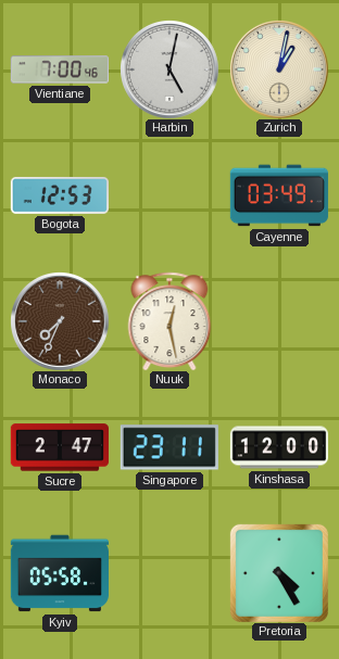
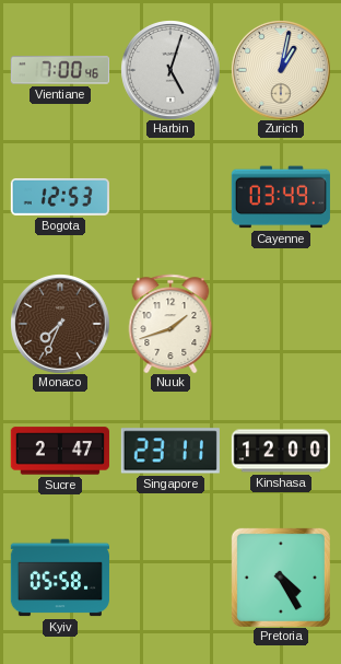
Harbin: 5:02 -> 5:03
Nuuk: 12:28 -> 1:42
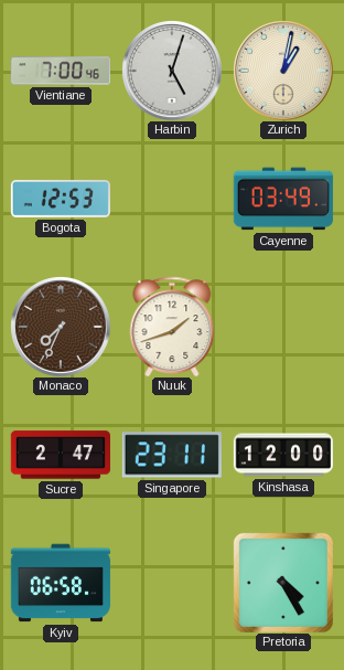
Kyiv: 05:58 -> 06:58
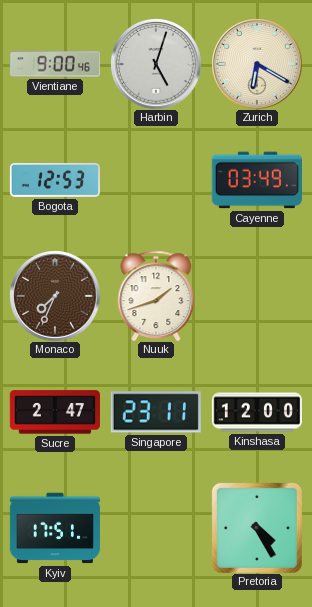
Vientiane: 7:00 -> 9:00
Zurich: 1:02 -> 6:20
Kyiv: 06:58 -> 17:51
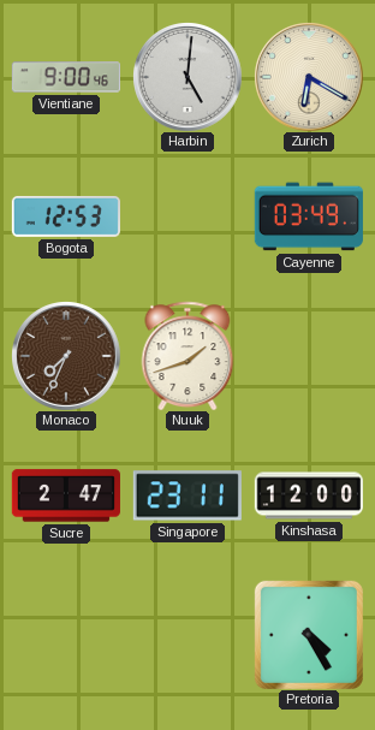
Harbin: 5:03 -> 5:01
Kyiv: 17:51 -> none
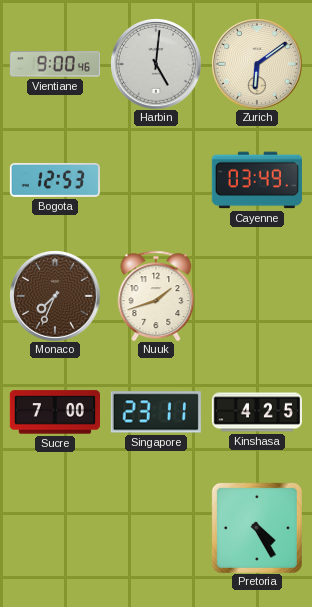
Zurich: 6:20 -> 6:09
Sucre: 2:47 -> 7:00
Kinshasa: 12:00 -> 4:25
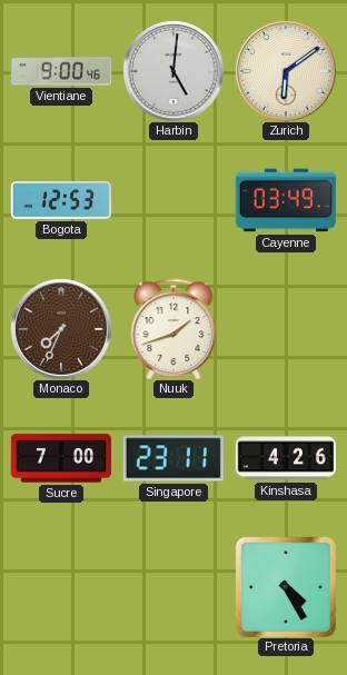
Kinshasa: 4:25 -> 4:26
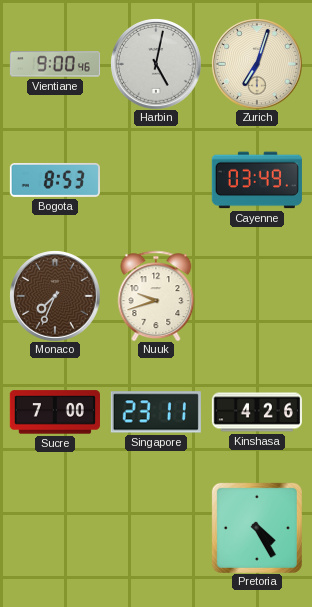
Harbin: 5:01 -> 5:02
Zurich: 6:09 -> 7:03
Bogota: 12:53 -> 8:53
Nuuk: 1:42 -> 9:42
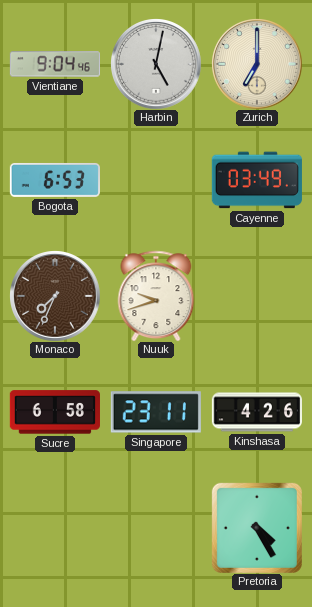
Vientiane: 9:00 -> 9:04
Zurich: 7:03 -> 7:00
Bogota: 8:53 -> 6:53
Sucre: 7:00 -> 6:58
